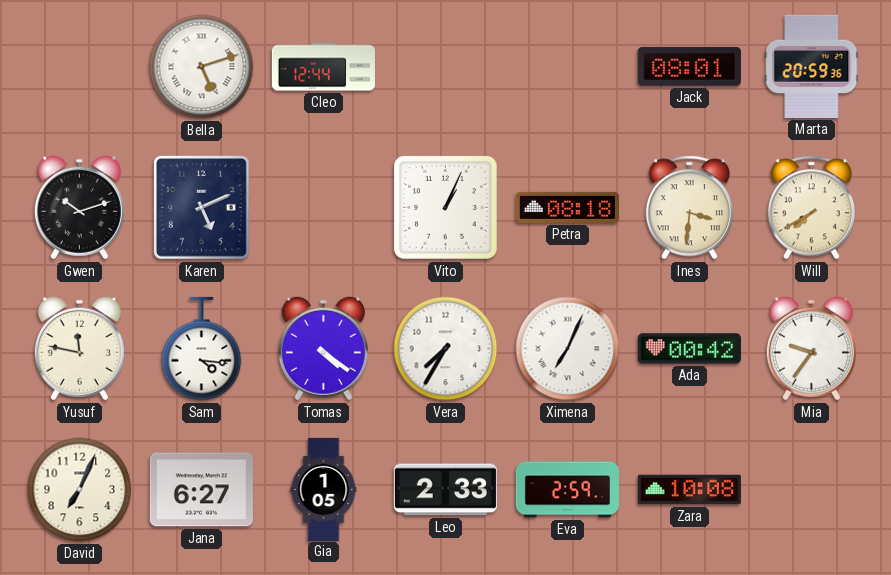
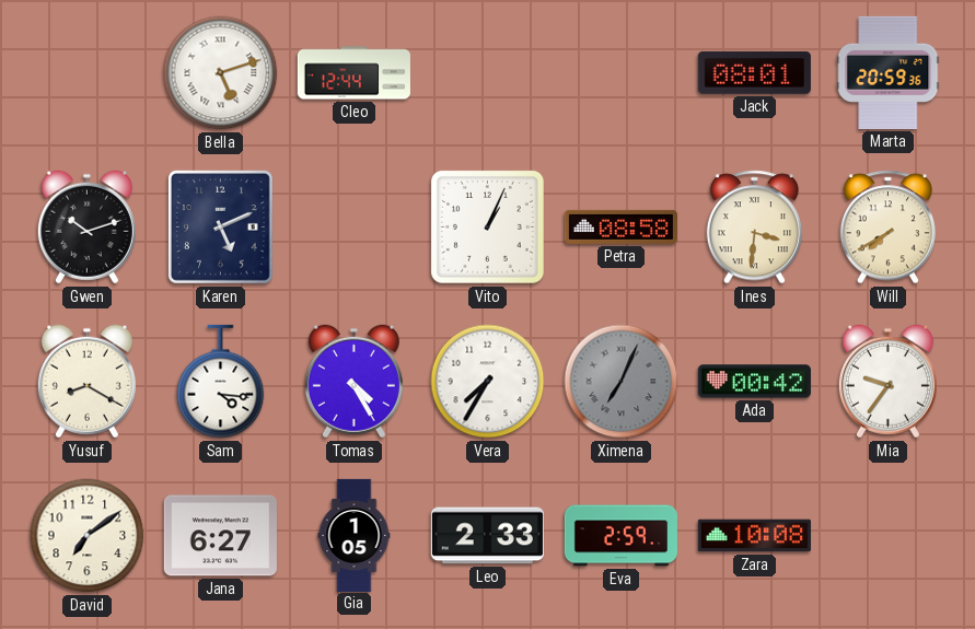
Petra: 08:18 -> 08:58
Yusuf: 11:47 -> 8:20
Tomas: 4:21 -> 4:25
Ximena dial: white -> grey
David: 7:04 -> 7:09
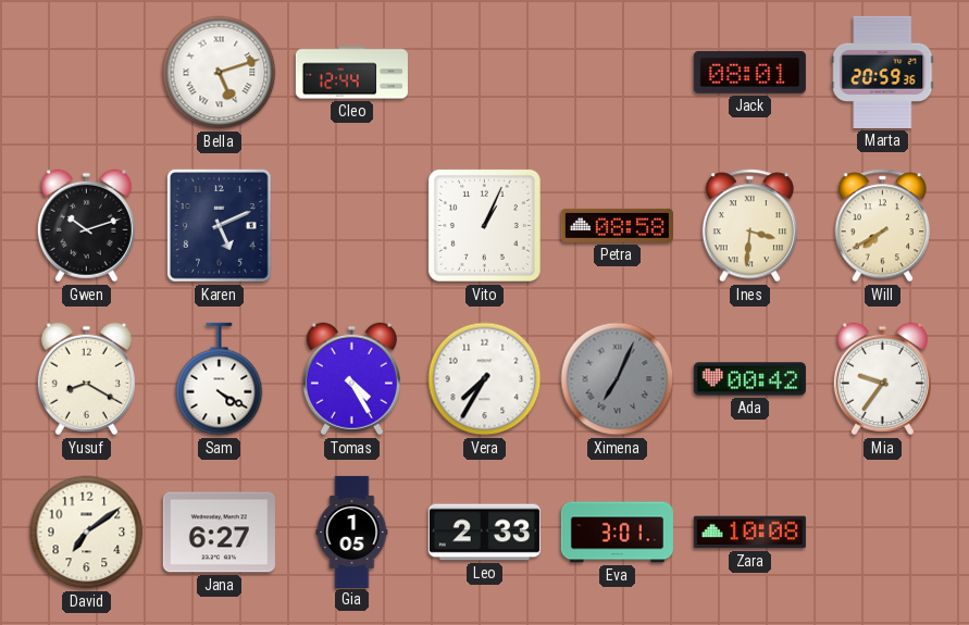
Sam: 4:16 -> 4:20
Eva: 2:59 -> 3:01
